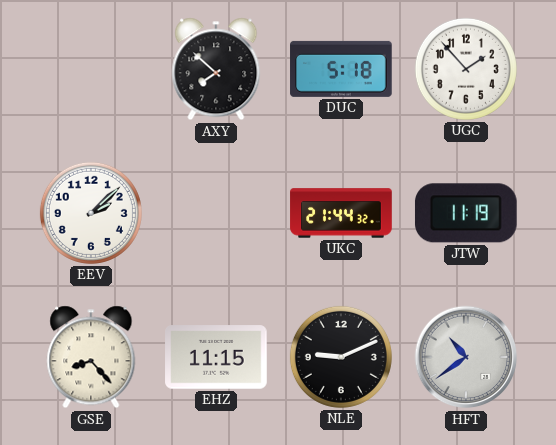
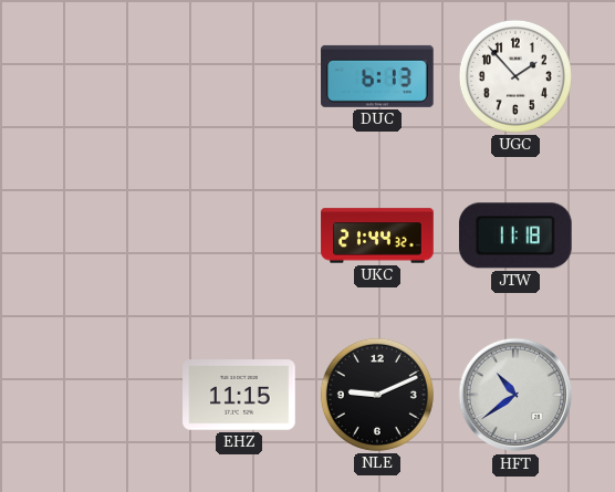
AXY: 7:52 -> none
DUC: 5:18 -> 6:13
EEV: 2:08 -> none
JTW: 11:19 -> 11:18
GSE: 8:23 -> none
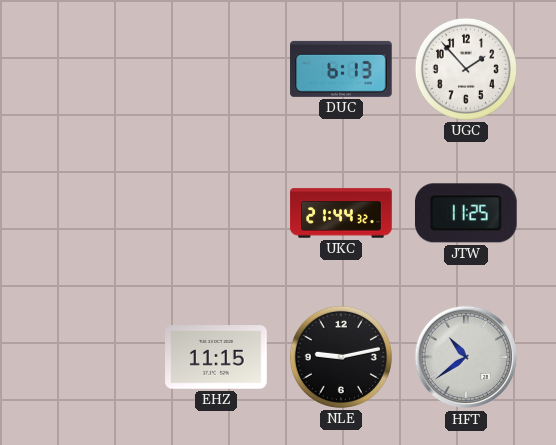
JTW: 11:18 -> 11:25
NLE: 9:11 -> 9:13
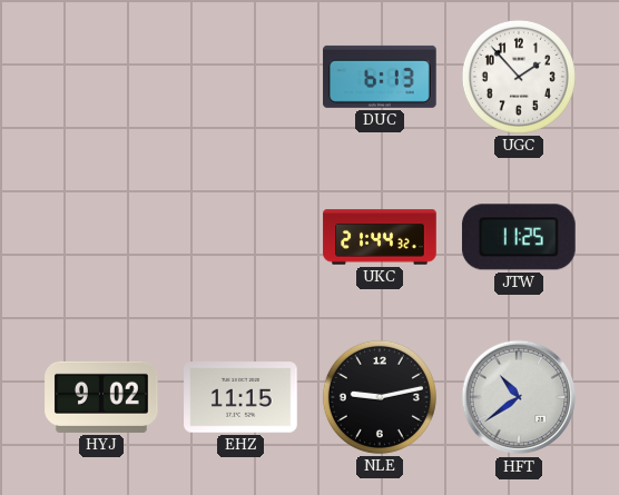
HYJ: none -> 9:02
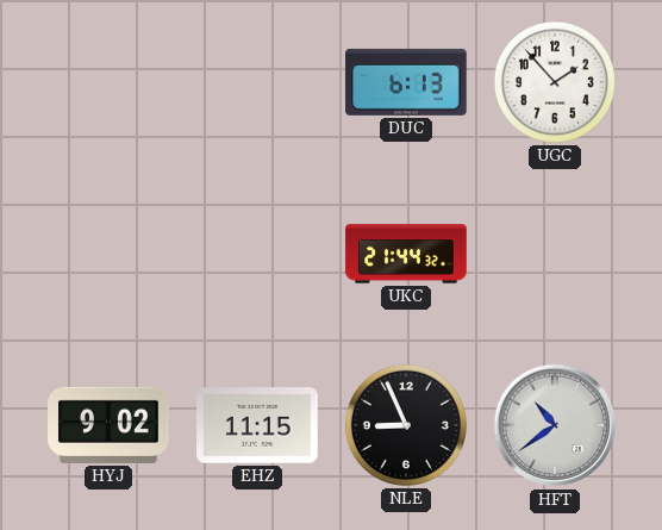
JTW: 11:25 -> none
NLE: 9:13 -> 8:56
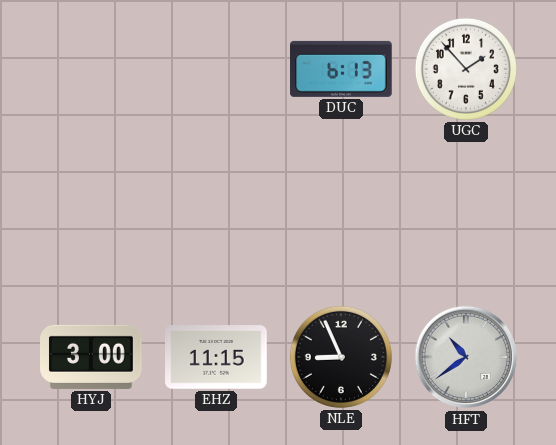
UKC: 21:44 -> none
HYJ: 9:02 -> 3:00
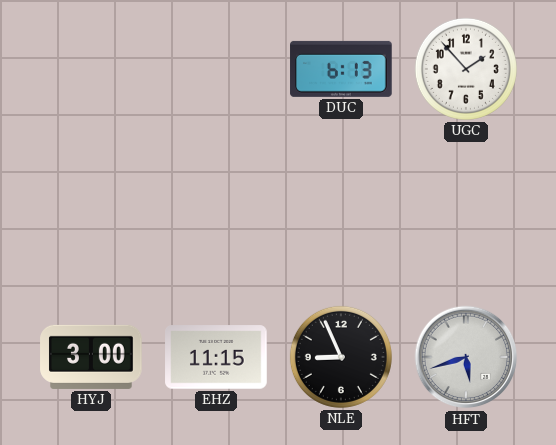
HFT: 10:39 -> 5:42
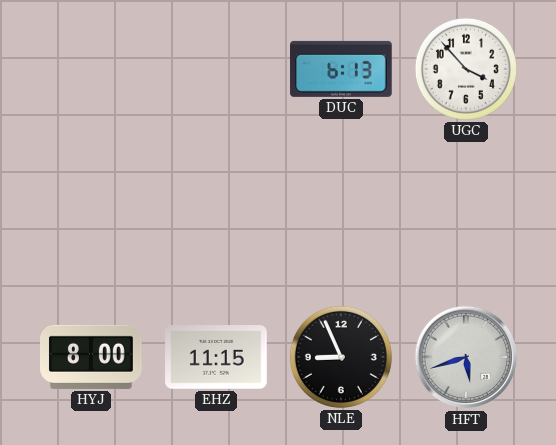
UGC: 1:53 -> 3:53
HYJ: 3:00 -> 8:00
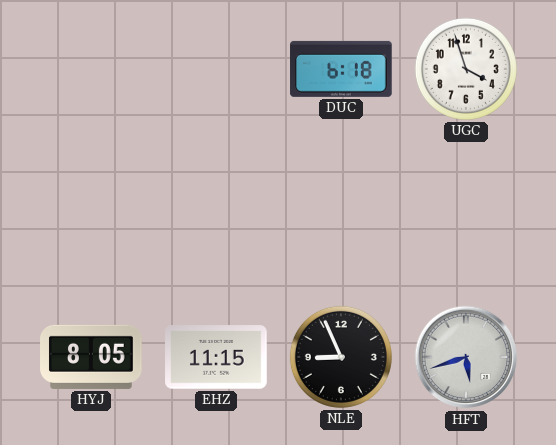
DUC: 6:13 -> 6:18
UGC: 3:53 -> 3:57
HYJ: 8:00 -> 8:05
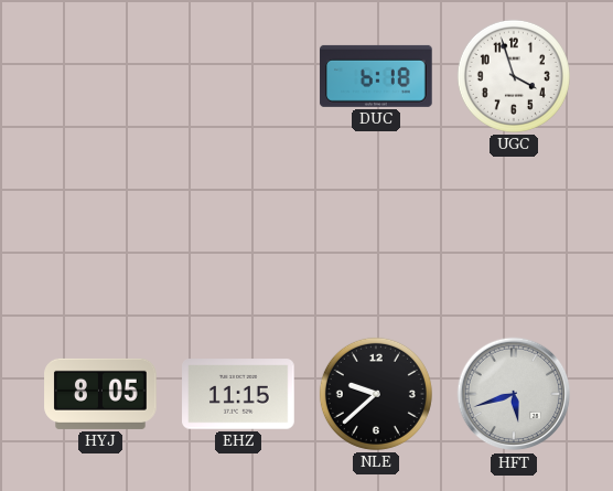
NLE: 8:56 -> 9:38
